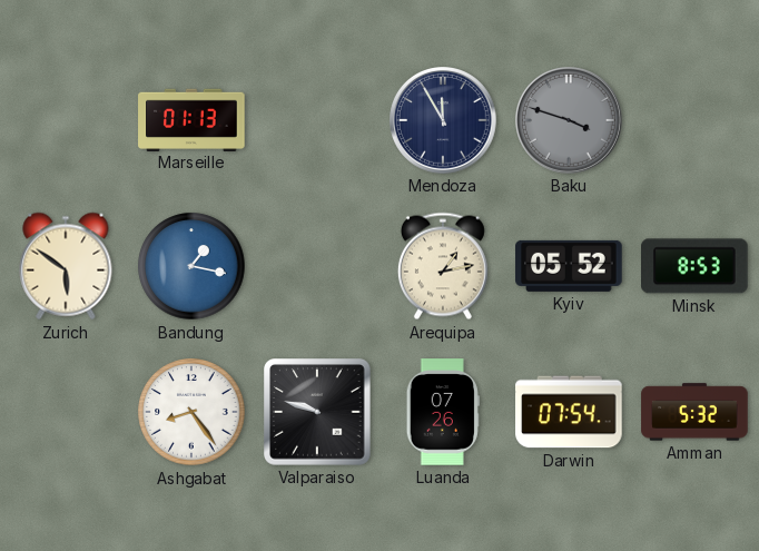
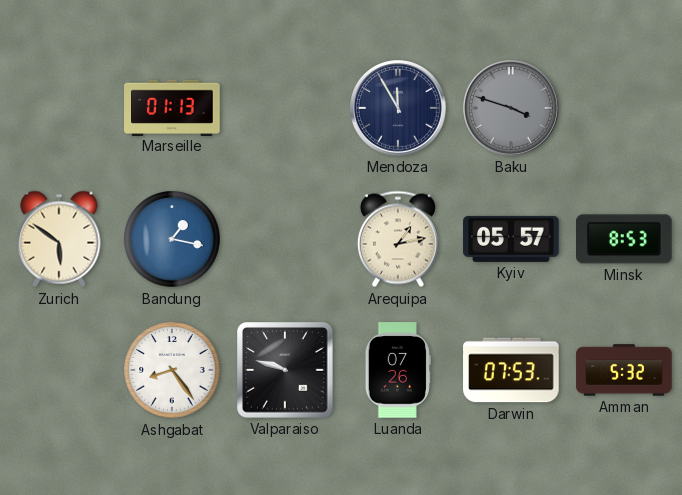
Kyiv: 05:52 -> 05:57
Darwin: 07:54 -> 07:53
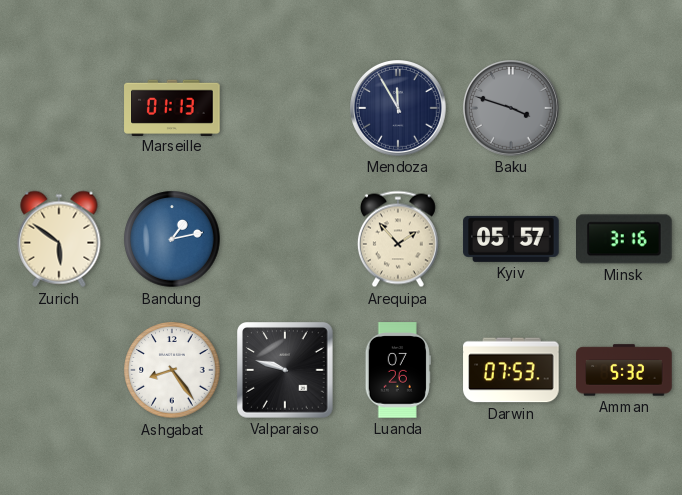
Bandung: 1:17 -> 1:13
Arequipa: 1:13 -> 1:53
Minsk: 8:53 -> 3:16
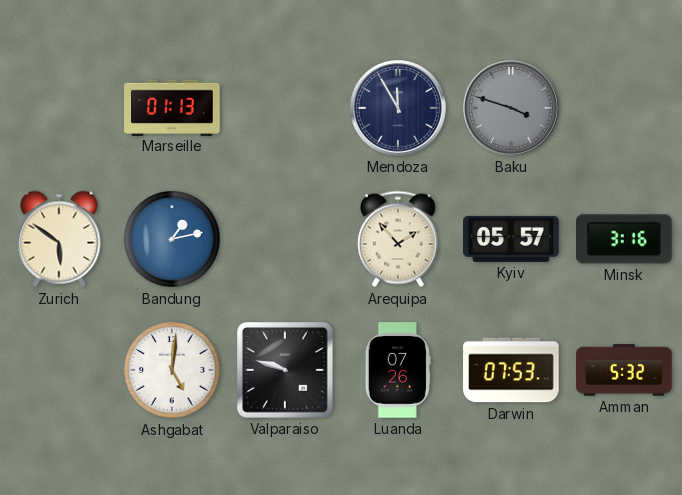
Ashgabat: 8:24 -> 5:01
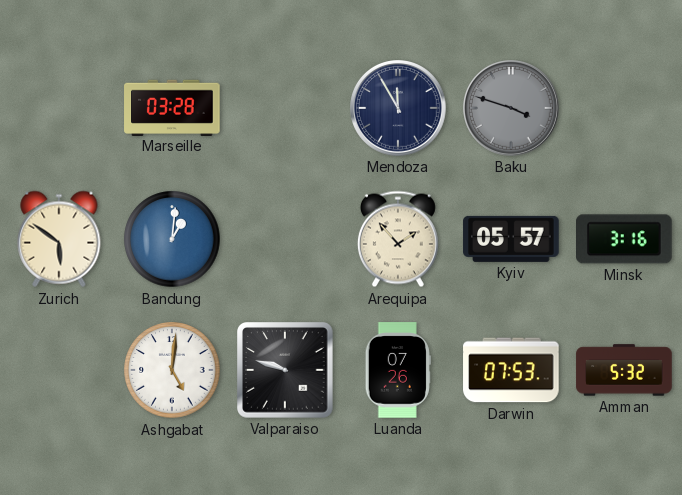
Marseille: 01:13 -> 03:28
Bandung: 1:13 -> 1:01
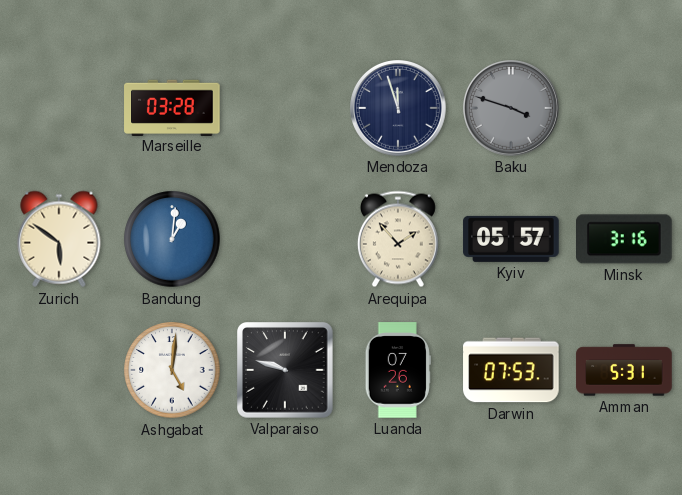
Mendoza: 11:55 -> 11:57
Amman: 5:32 -> 5:31
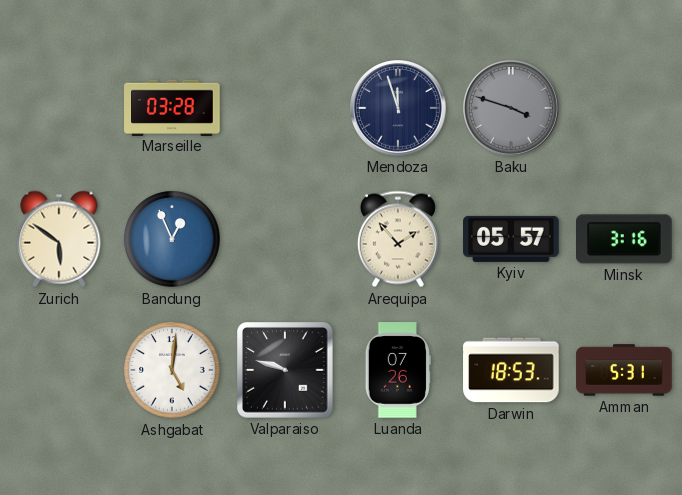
Bandung: 1:01 -> 12:56
Darwin: 07:53 -> 18:53
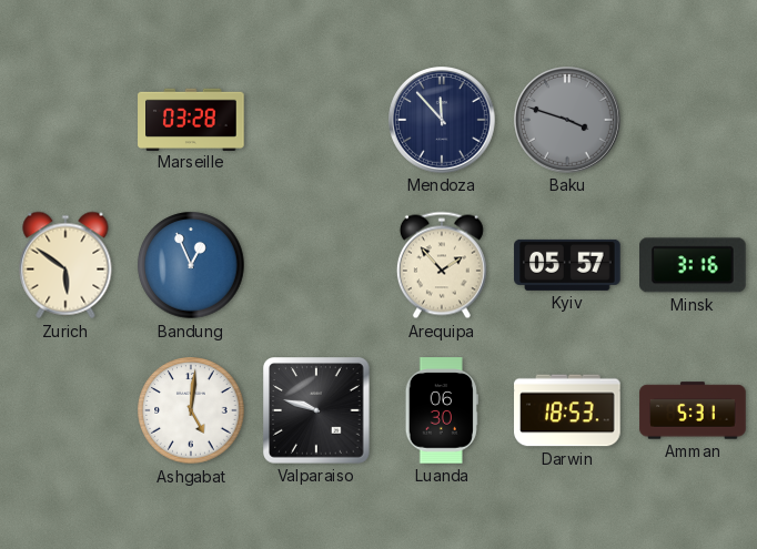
Mendoza: 11:57 -> 11:53
Luanda: 07:26 -> 06:30
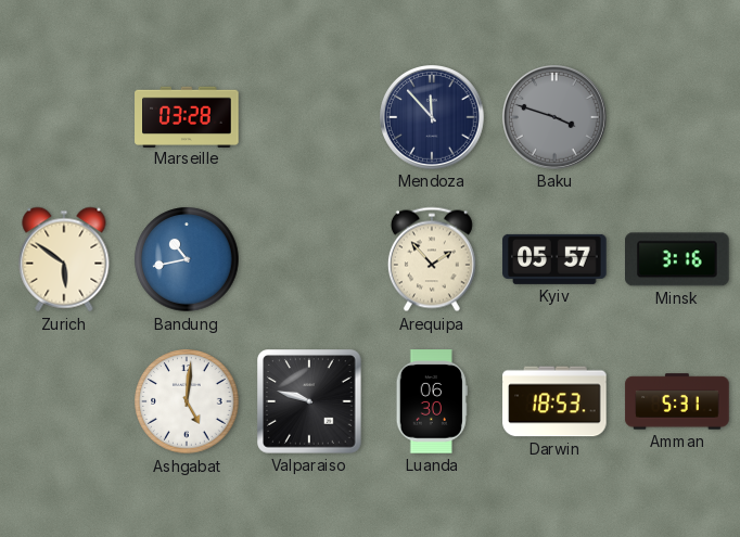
Bandung: 12:56 -> 10:43
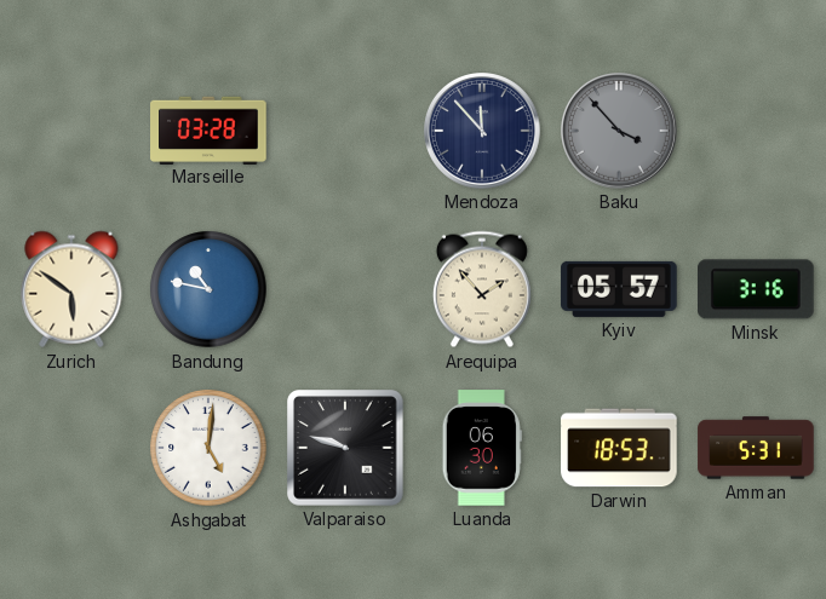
Baku: 3:48 -> 3:53
Bandung: 10:43 -> 10:47
